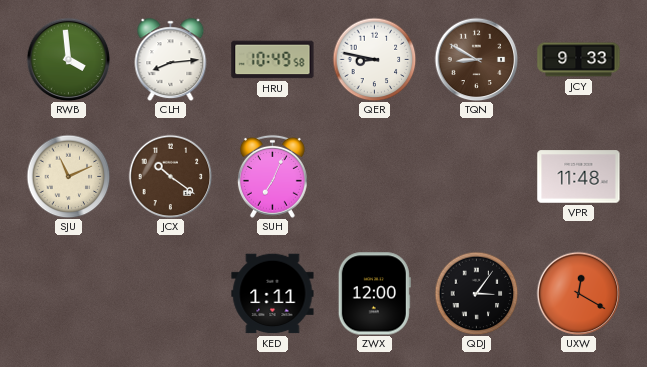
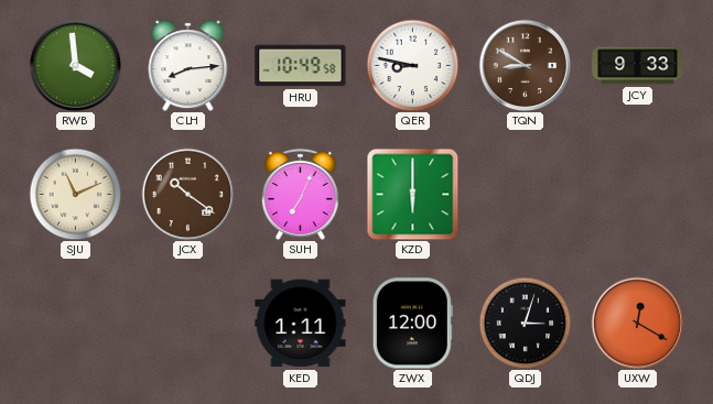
KZD: none -> 6:00
VPR: 11:48 -> none
QDJ: 3:06 -> 3:03
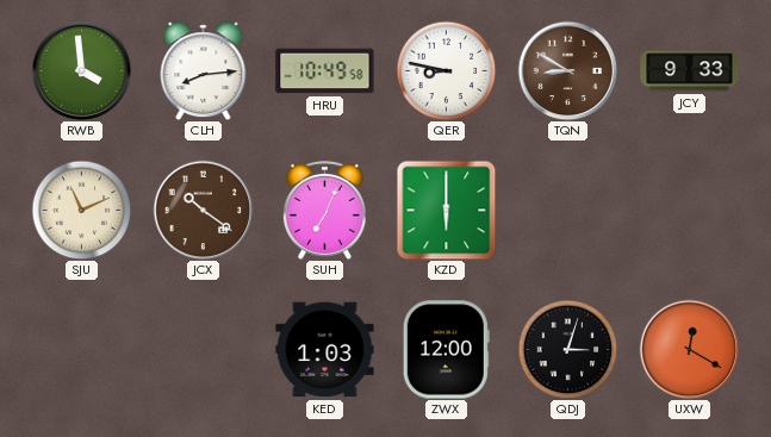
KED: 1:11 -> 1:03
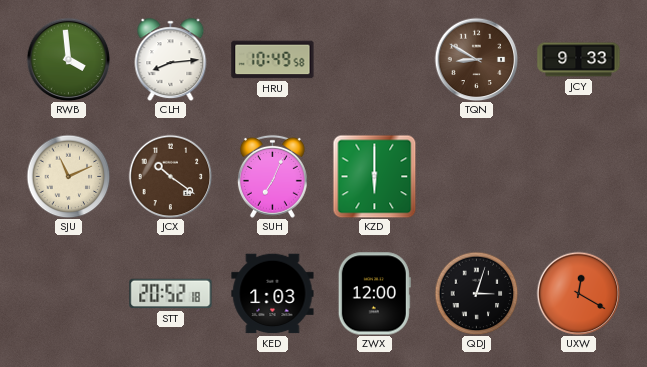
QER: 8:47 -> none
STT: none -> 20:52
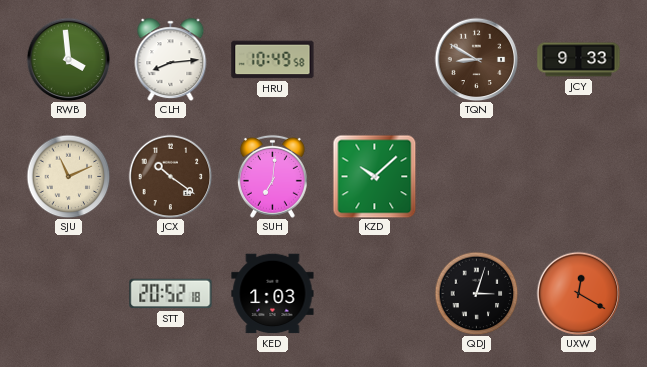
SUH: 7:04 -> 7:01
KZD: 6:00 -> 10:08
ZWX: 12:00 -> none
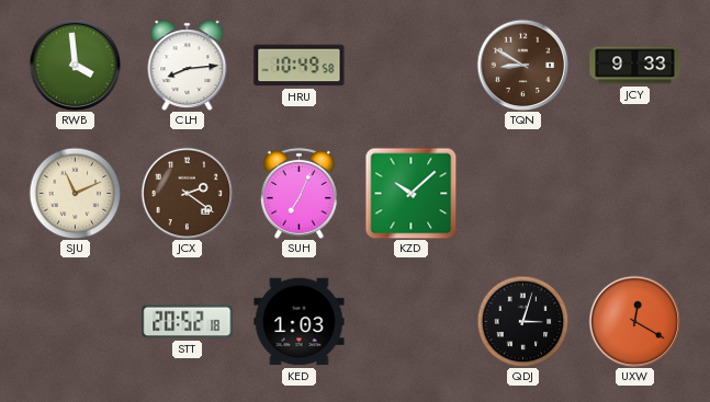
JCX: 10:21 -> 2:21
SUH: 7:01 -> 7:04
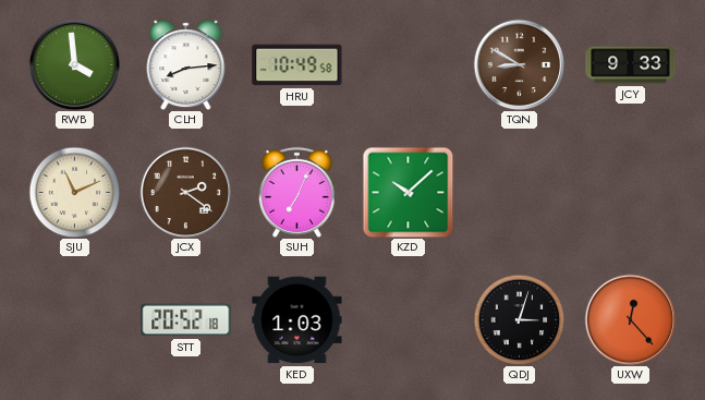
UXW: 12:20 -> 12:23
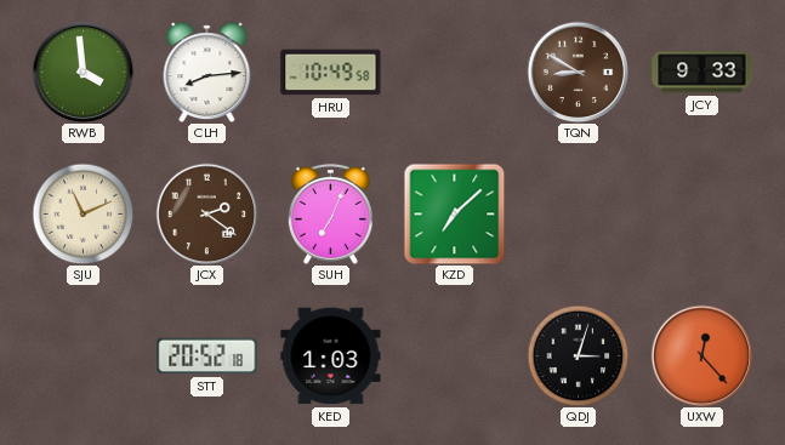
KZD: 10:08 -> 7:08
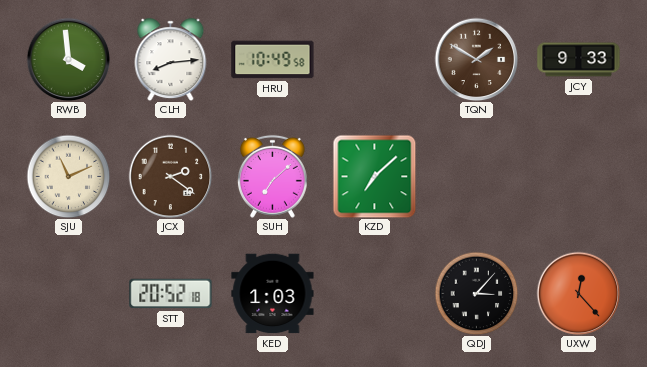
TQN: 8:50 -> 1:50
SUH: 7:04 -> 7:08
QDJ: 3:03 -> 3:07
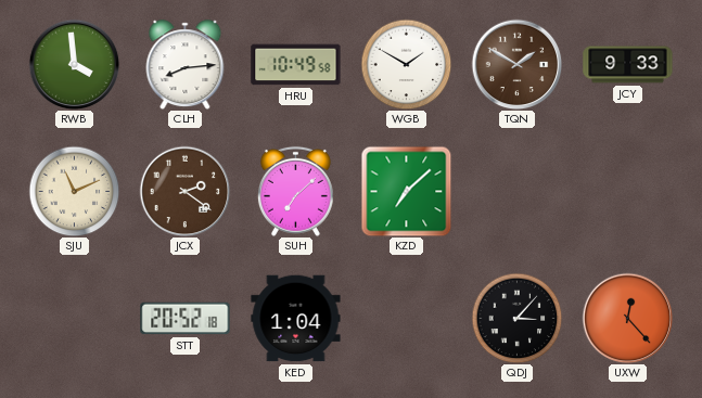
WGB: none -> 1:50
KED: 1:03 -> 1:04
